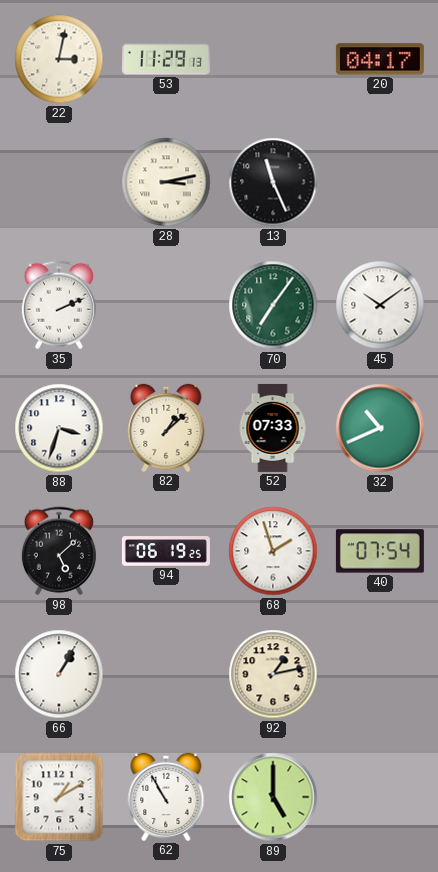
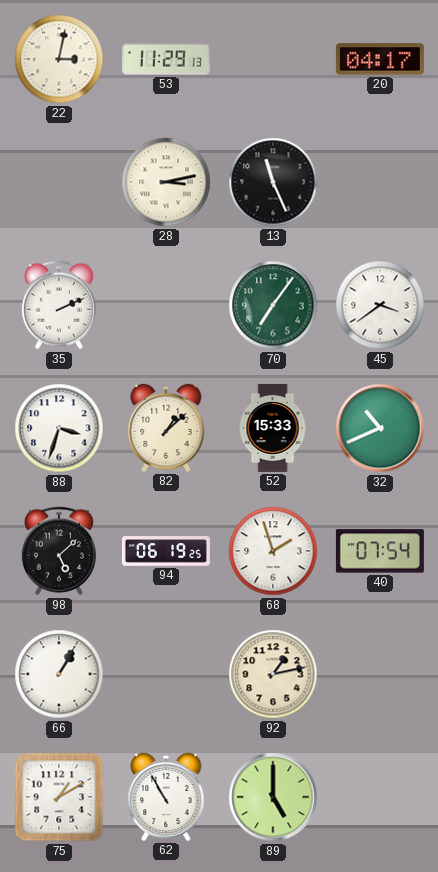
45: 10:09 -> 3:39
52: 07:33 -> 15:33
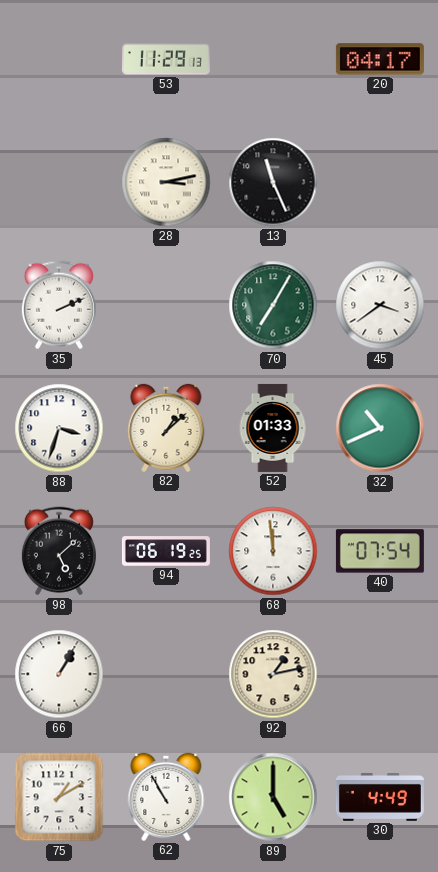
22: 3:02 -> none
70: 7:06 -> 7:05
52: 15:33 -> 01:33
68: 1:57 -> 11:59
30: none -> 4:49
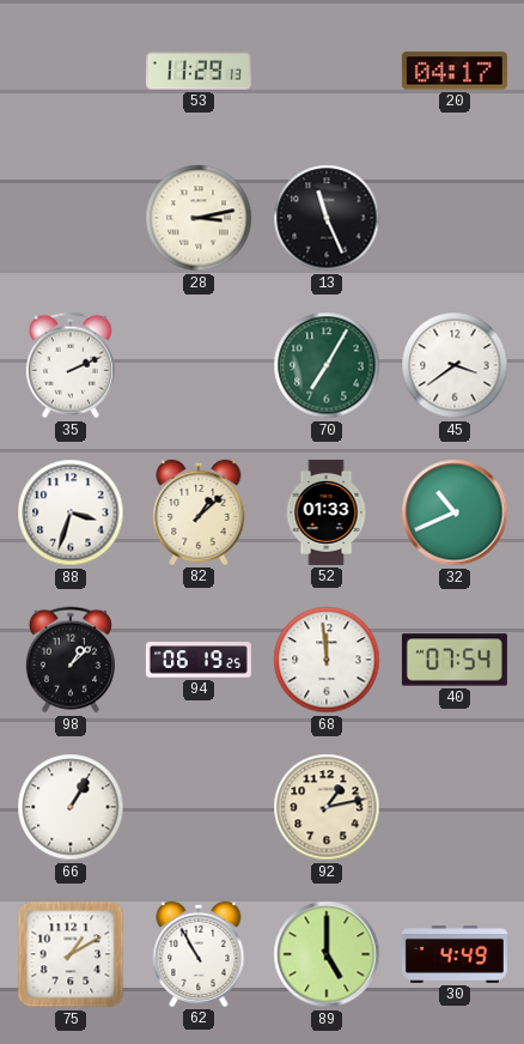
98: 5:08 -> 1:08
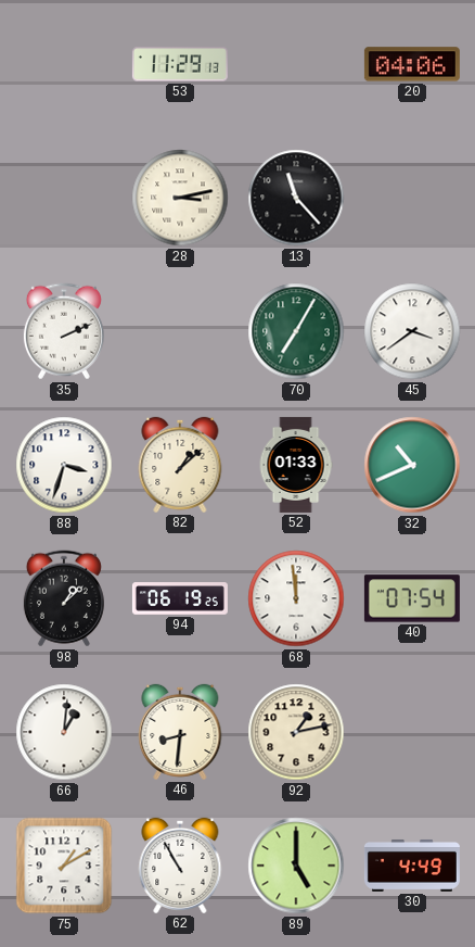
20: 04:17 -> 04:06
13: 11:26 -> 11:23
66: 1:05 -> 1:01
46: none -> 8:31
